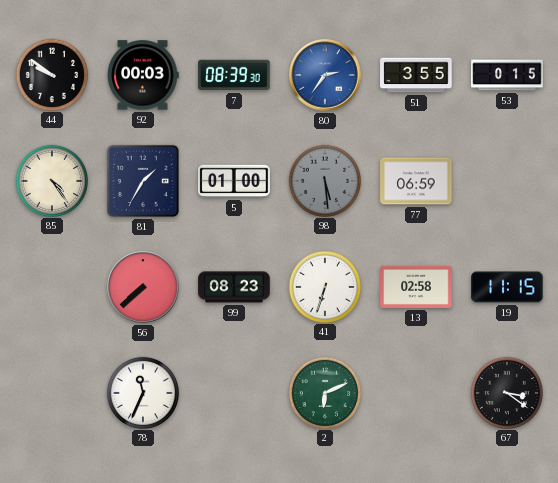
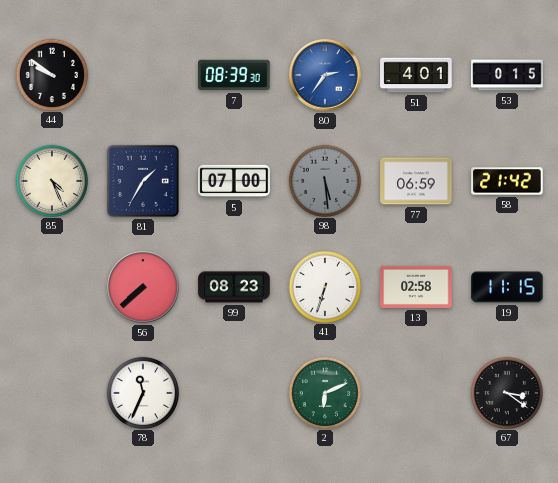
92: 00:03 -> none
51: 3:55 -> 4:01
85: 4:24 -> 4:26
5: 01:00 -> 07:00
58: none -> 21:42
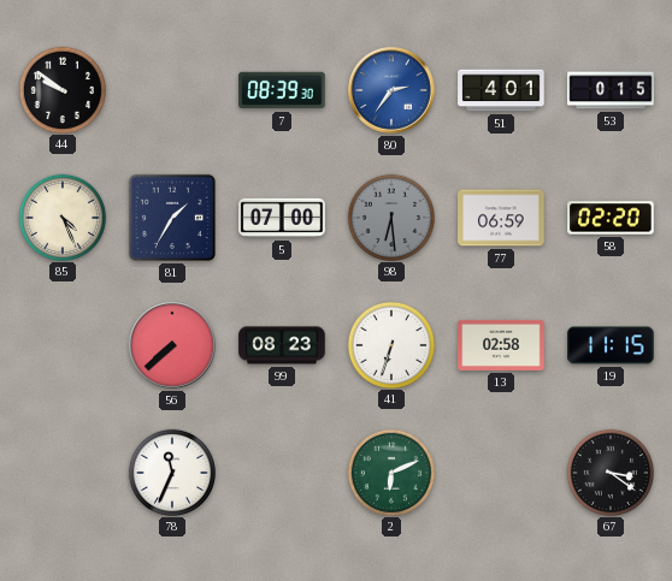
98: 5:29 -> 6:29
58: 21:42 -> 02:20
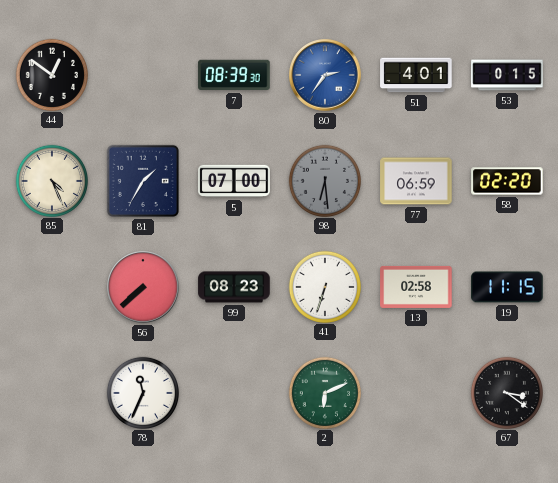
44: 9:51 -> 12:51
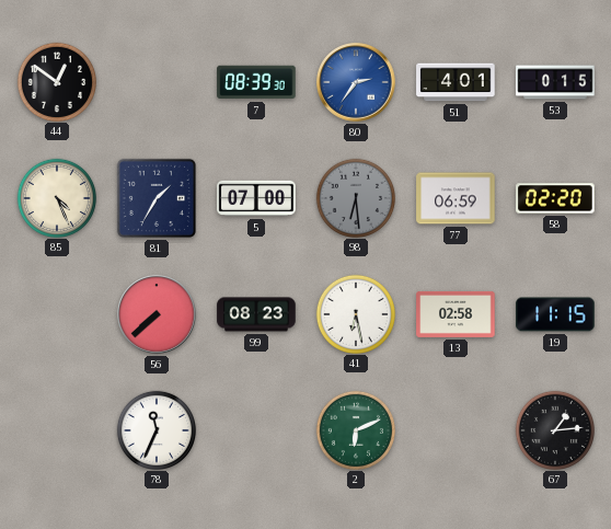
41: 6:33 -> 6:28
67: 3:21 -> 1:14
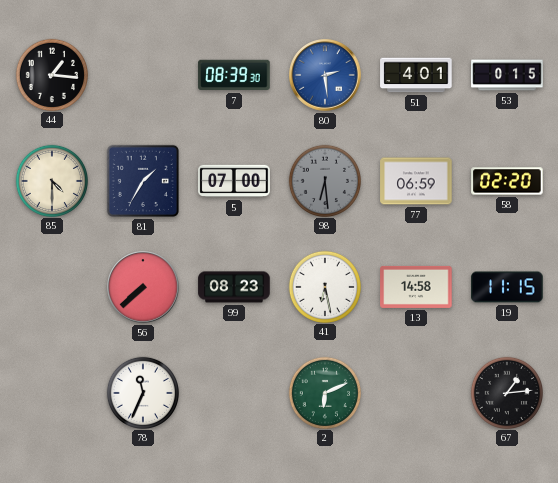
44: 12:51 -> 1:16
80: 2:36 -> 2:29
85: 4:26 -> 4:30
13: 02:58 -> 14:58
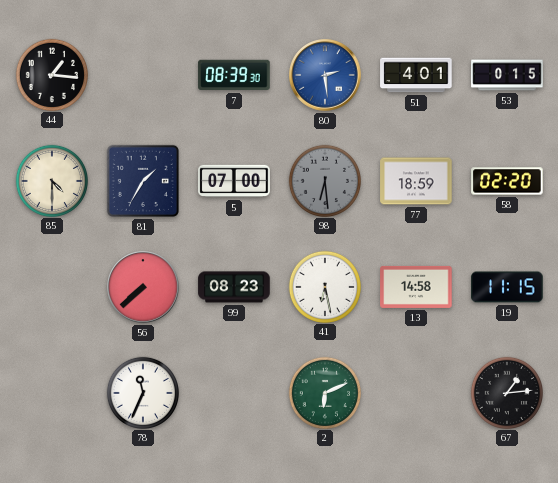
77: 06:59 -> 18:59
